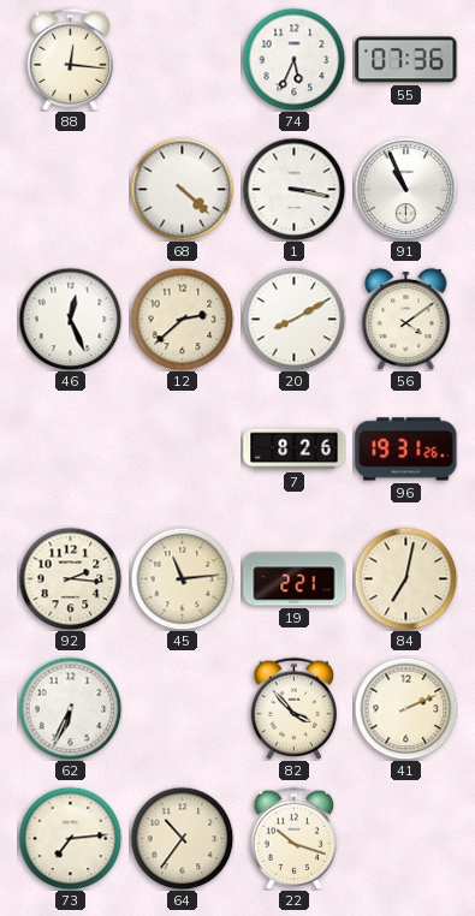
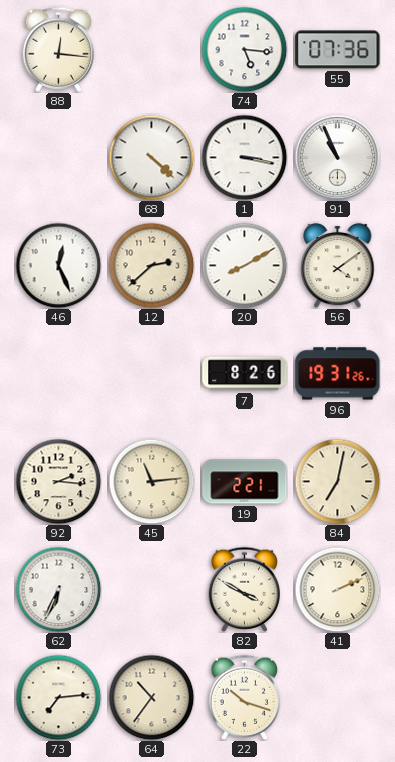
74: 5:34 -> 5:16
82: 3:53 -> 3:50
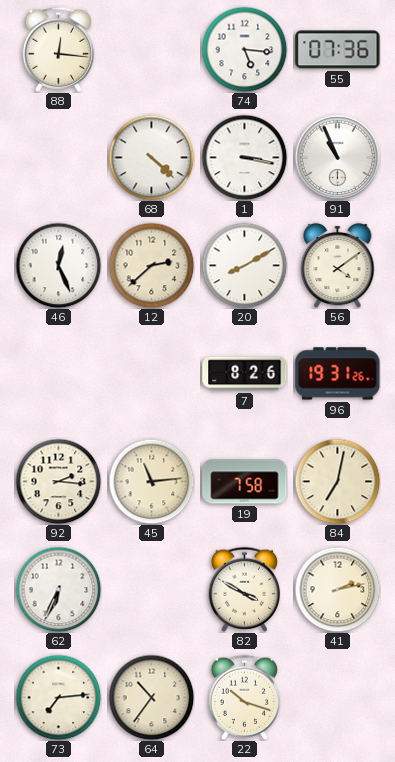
19: 2:21 -> 7:58
41: 2:11 -> 2:13
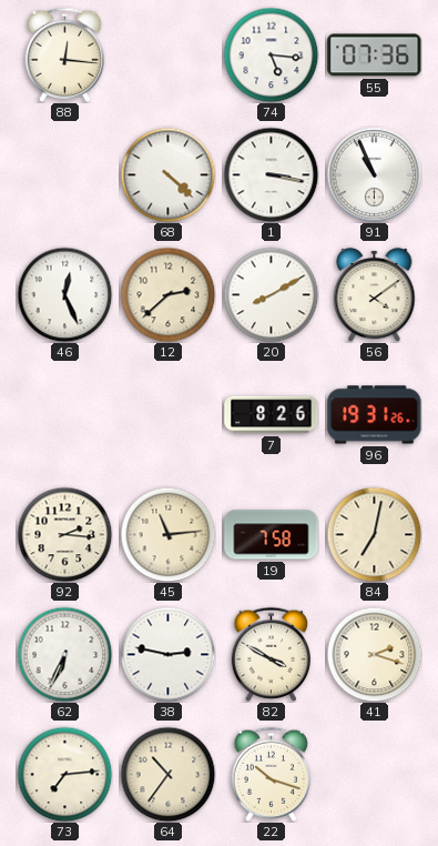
38: none -> 2:47
41: 2:13 -> 2:18
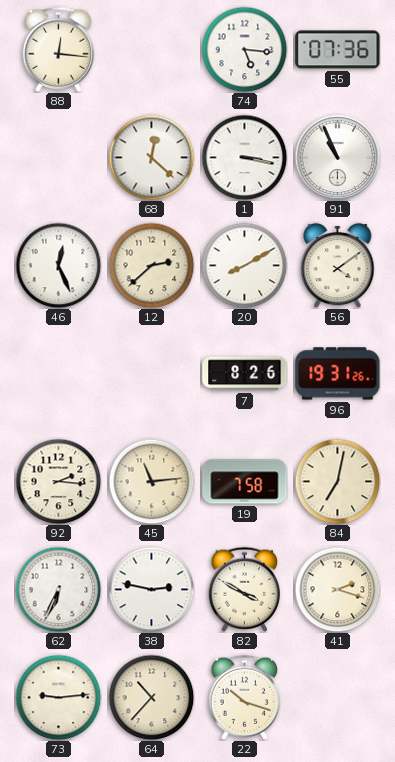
68: 4:22 -> 12:22
73: 7:14 -> 9:14
64: 10:36 -> 10:37
